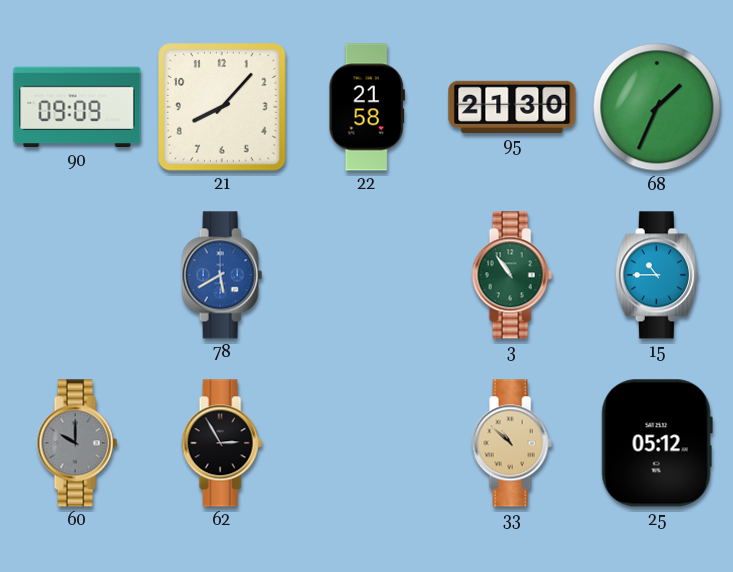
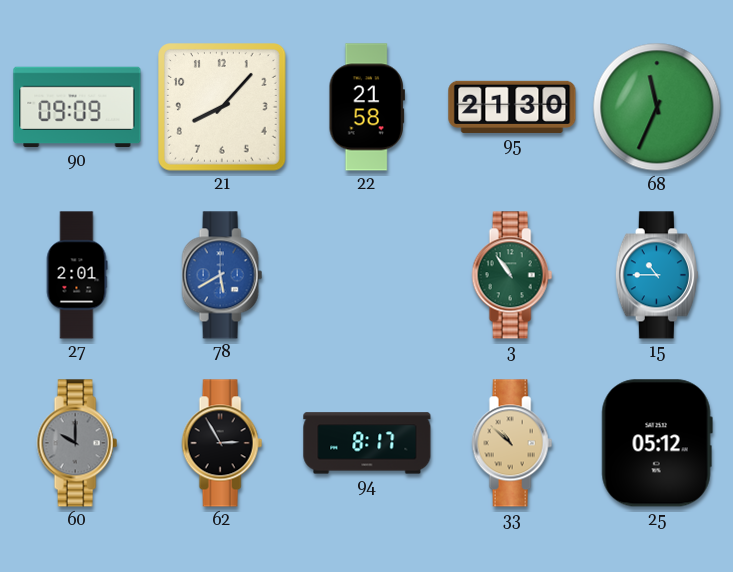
68: 1:34 -> 11:34
27: none -> 2:01
94: none -> 8:17
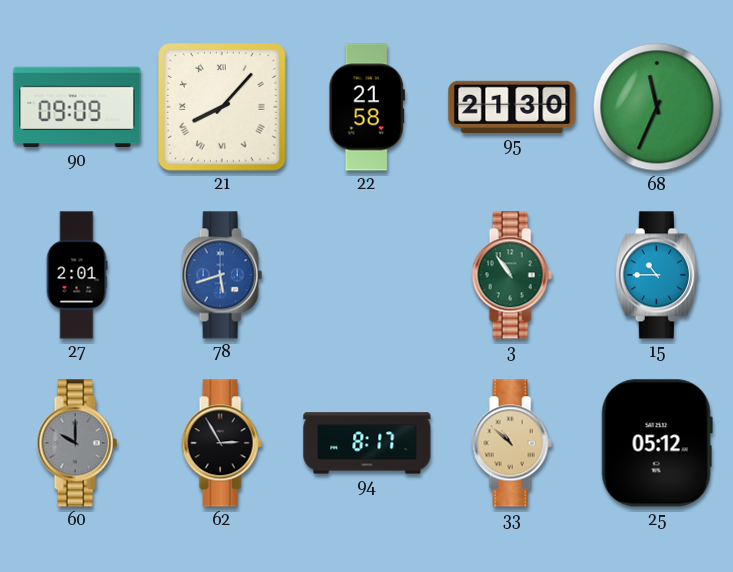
21 numerals: Arabic -> Roman
78: 5:40 -> 5:42
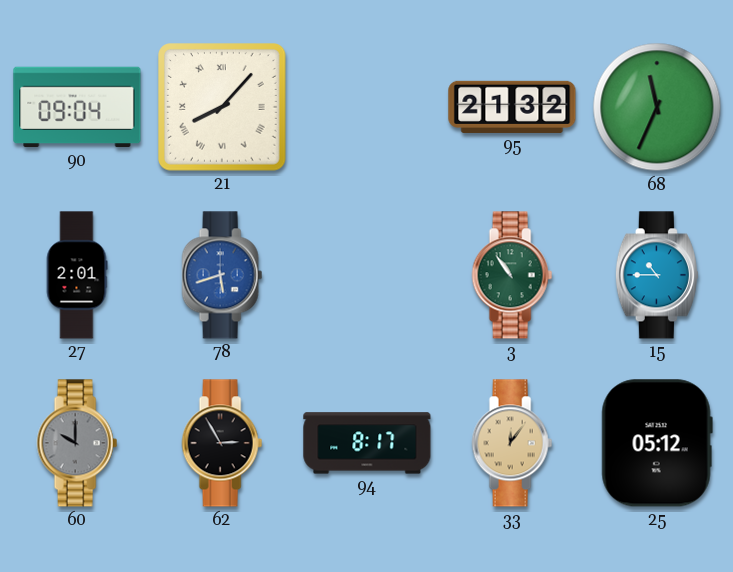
90: 09:09 -> 09:04
22: 21:58 -> none
95: 21:30 -> 21:32
33: 10:52 -> 12:06
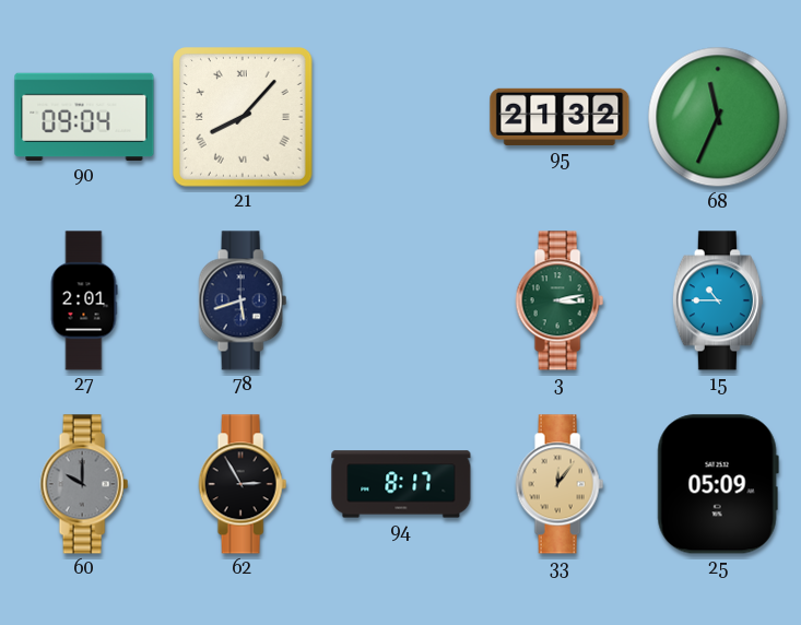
78 dial: blue -> navy
3: 10:54 -> 3:13
25: 05:12 -> 05:09
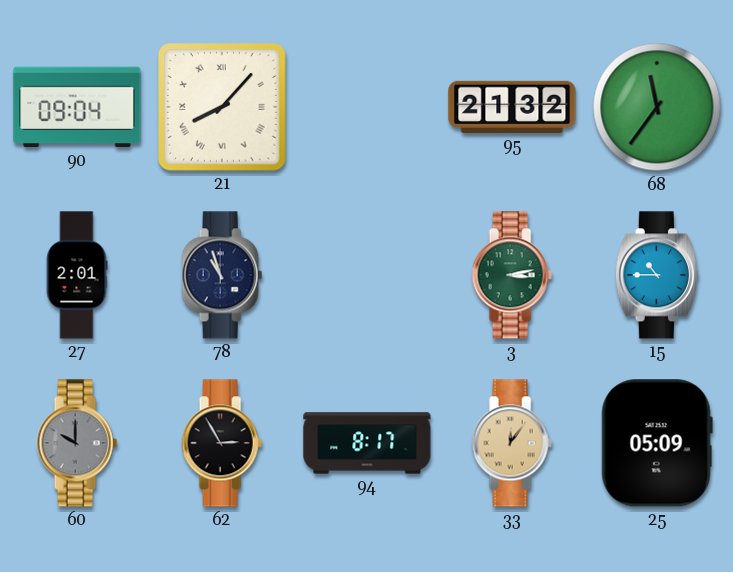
68: 11:34 -> 11:36
78: 5:42 -> 10:57
